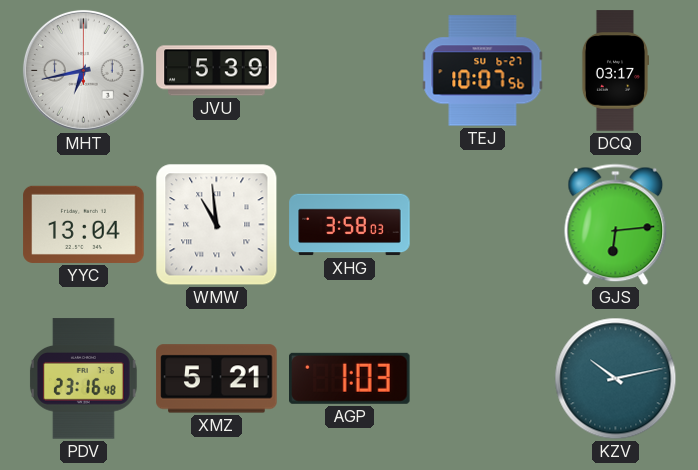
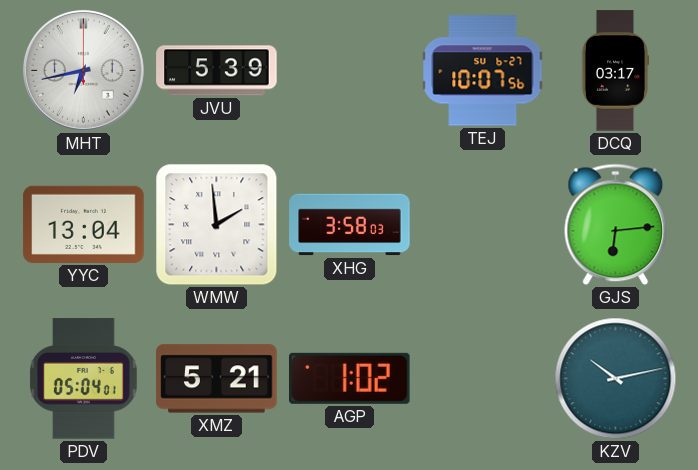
WMW: 10:59 -> 1:59
PDV: 23:16 -> 05:04
AGP: 1:03 -> 1:02
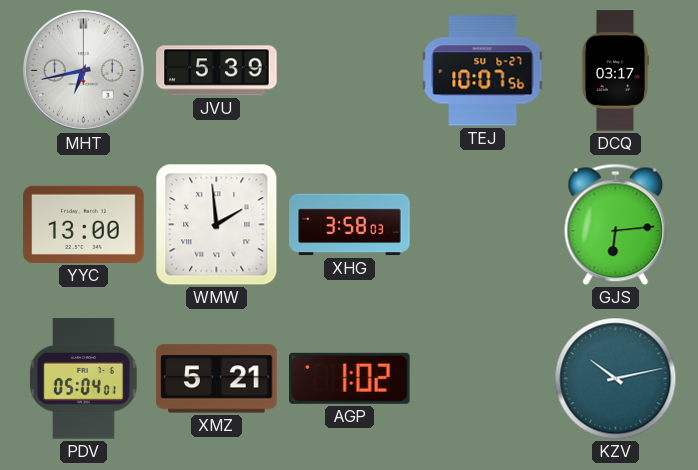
YYC: 13:04 -> 13:00
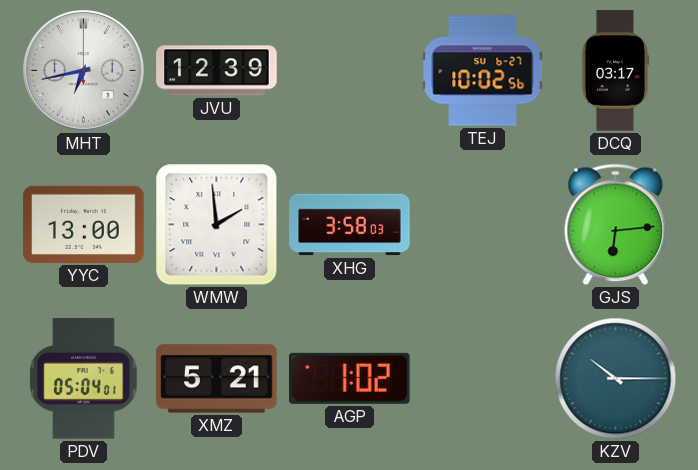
JVU: 5:39 -> 12:39
TEJ: 10:07 -> 10:02
KZV: 10:13 -> 10:15
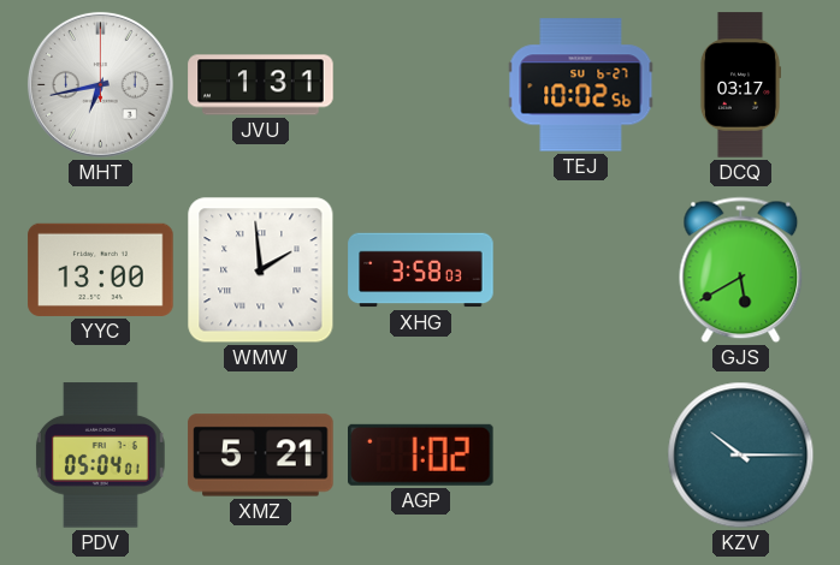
JVU: 12:39 -> 1:31
GJS: 6:14 -> 5:40
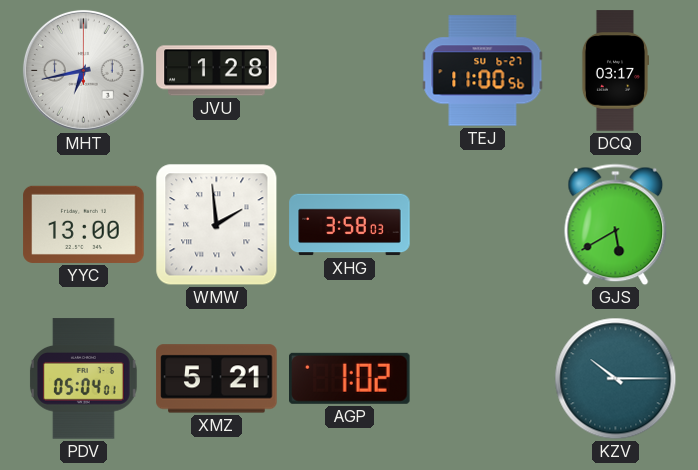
JVU: 1:31 -> 1:28
TEJ: 10:02 -> 11:00
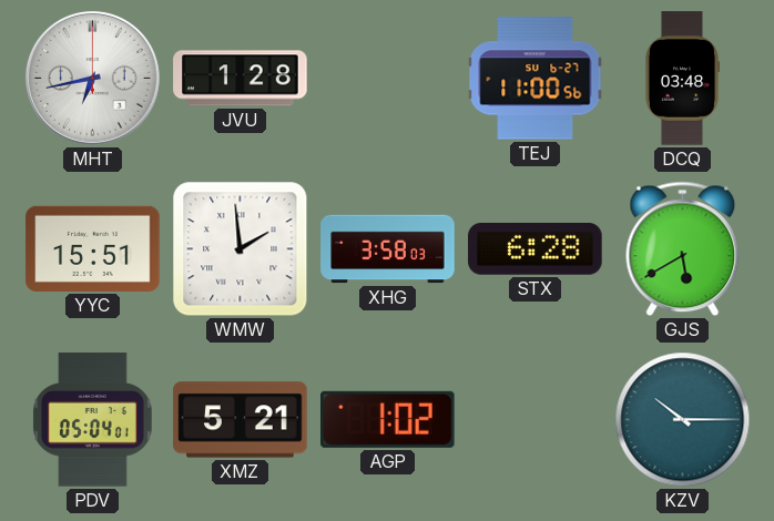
DCQ: 03:17 -> 03:48
YYC: 13:00 -> 15:51
STX: none -> 6:28
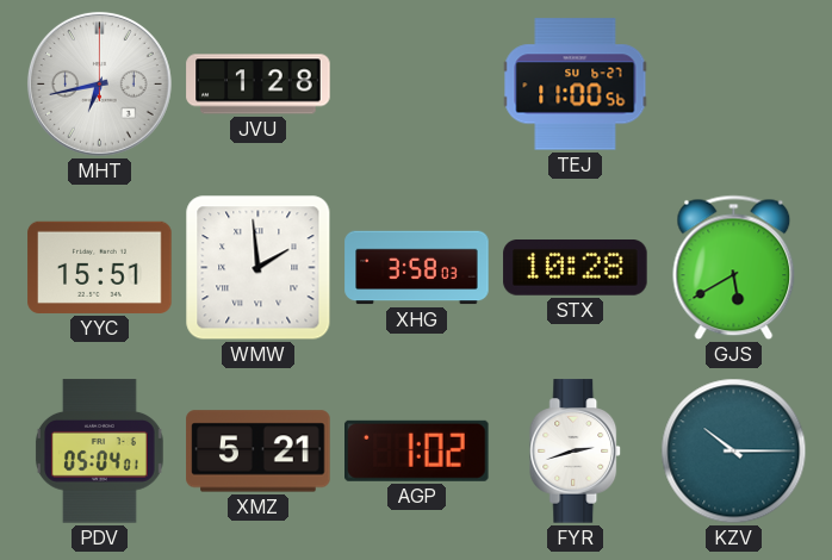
DCQ: 03:48 -> none
STX: 6:28 -> 10:28
FYR: none -> 2:42
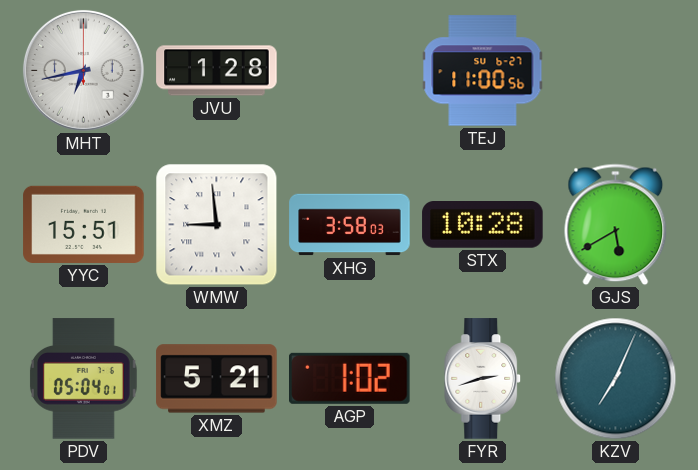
WMW: 1:59 -> 8:59
KZV: 10:15 -> 7:04
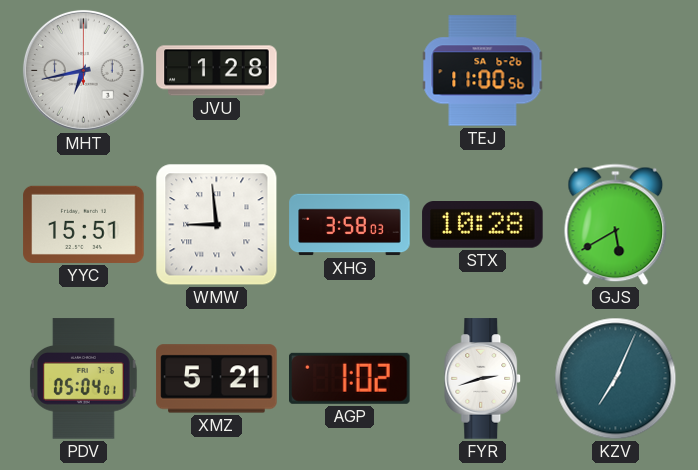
TEJ date: SU 6-27 -> SA 6-26
